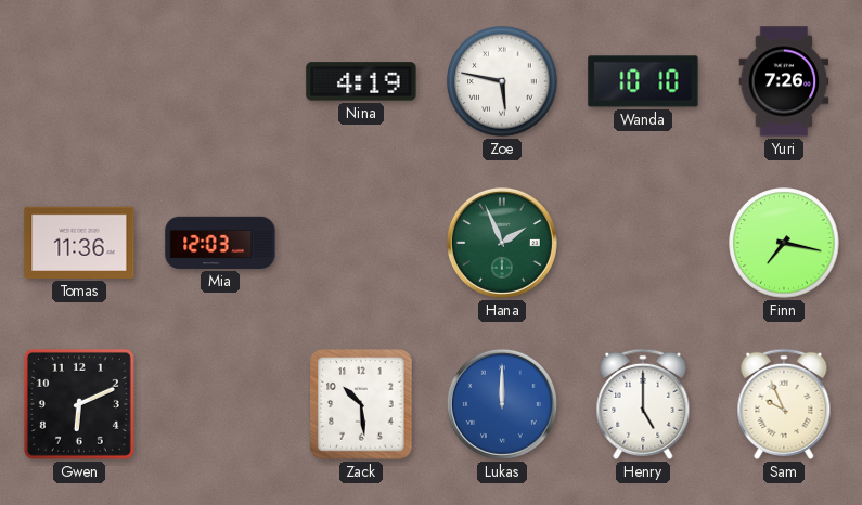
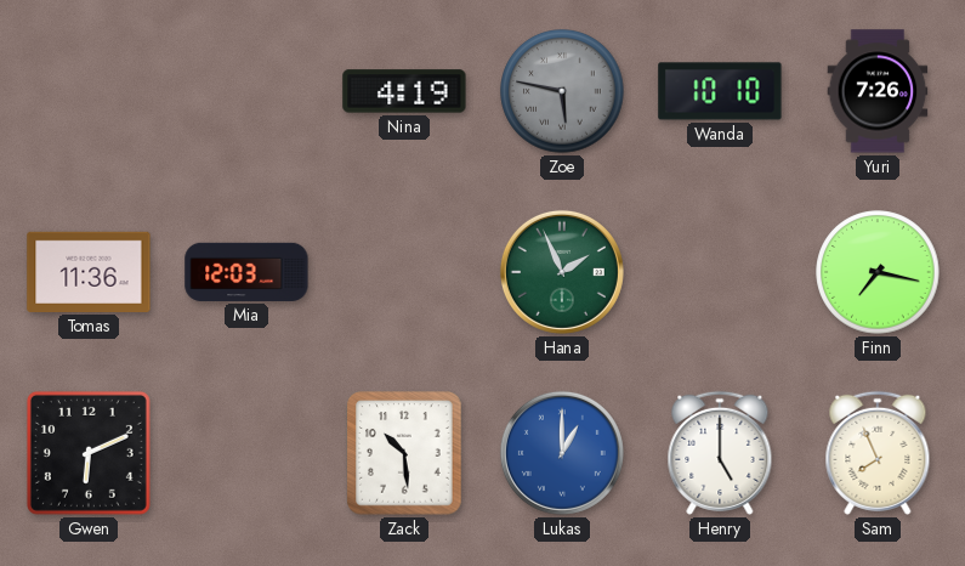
Zoe dial: white -> grey
Lukas: 12:00 -> 1:00
Sam: 9:56 -> 7:56
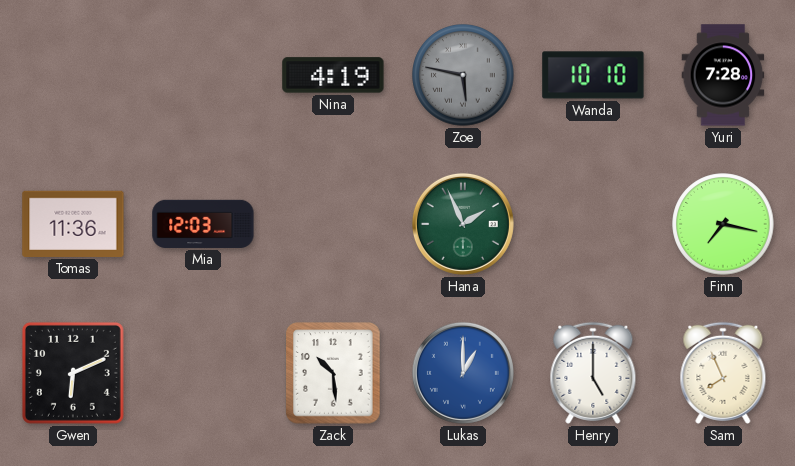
Yuri: 7:26 -> 7:28
